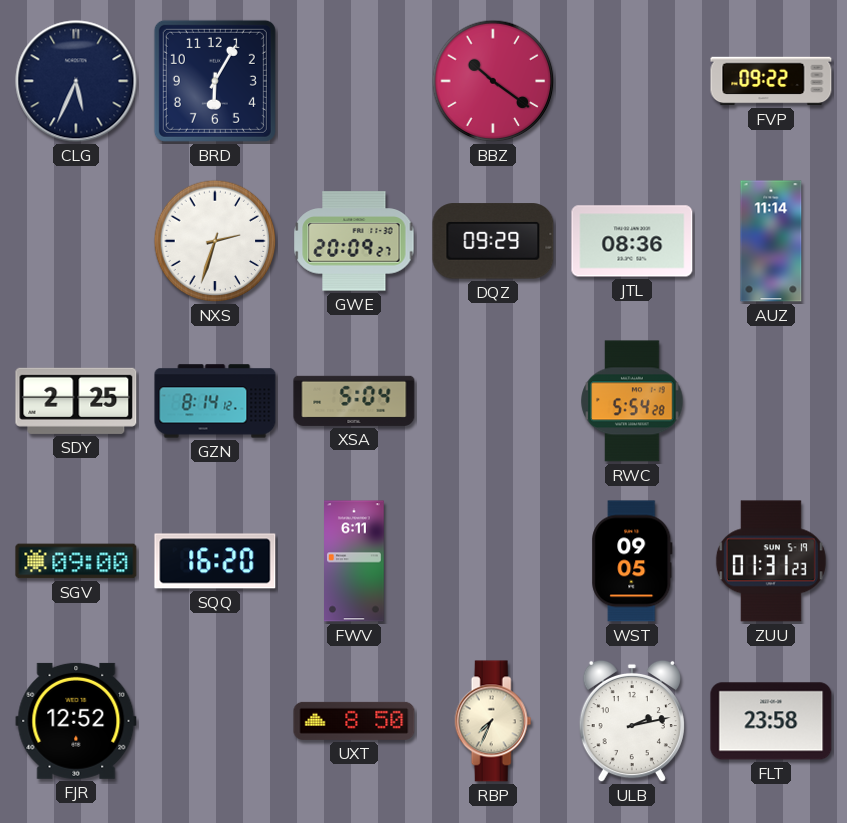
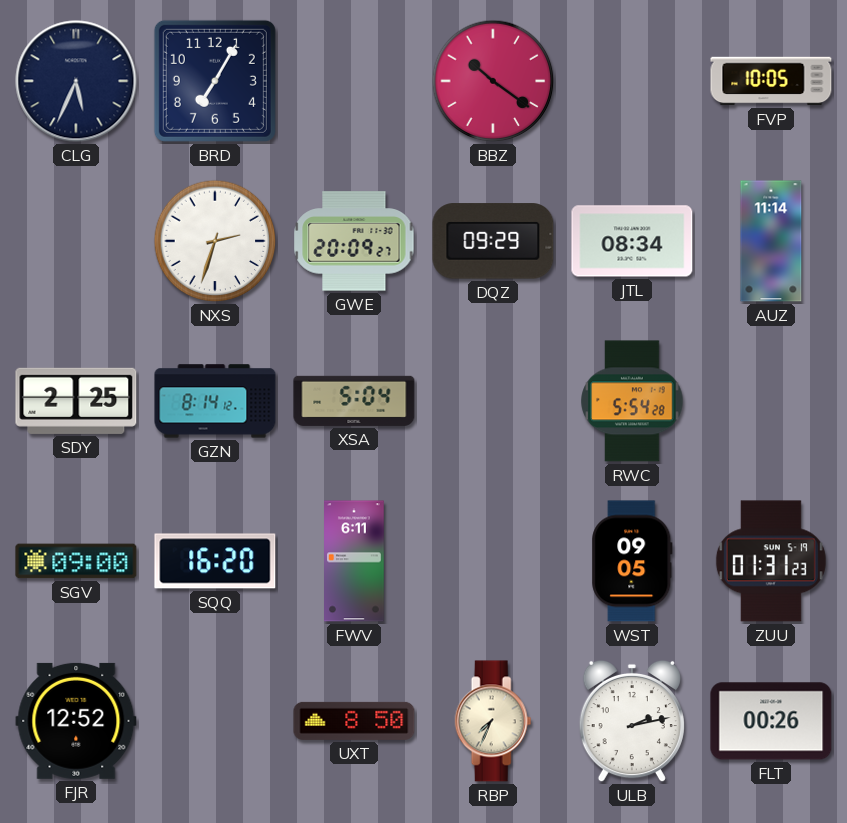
BRD: 6:05 -> 7:05
FVP: 09:22 -> 10:05
JTL: 08:36 -> 08:34
FLT: 23:58 -> 00:26
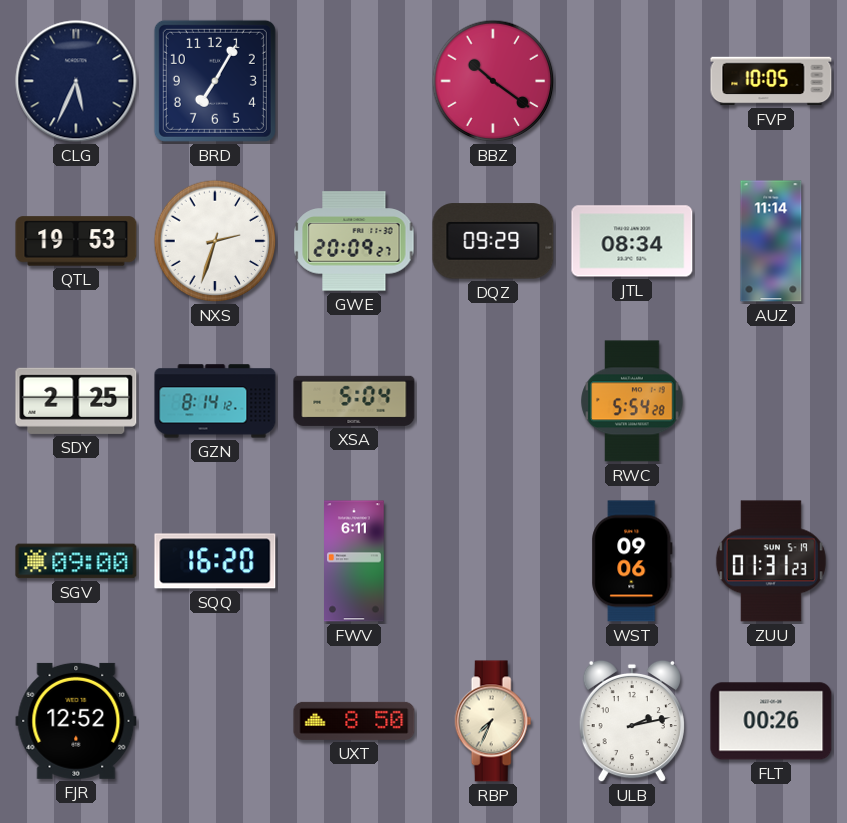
QTL: none -> 19:53
WST: 09:05 -> 09:06
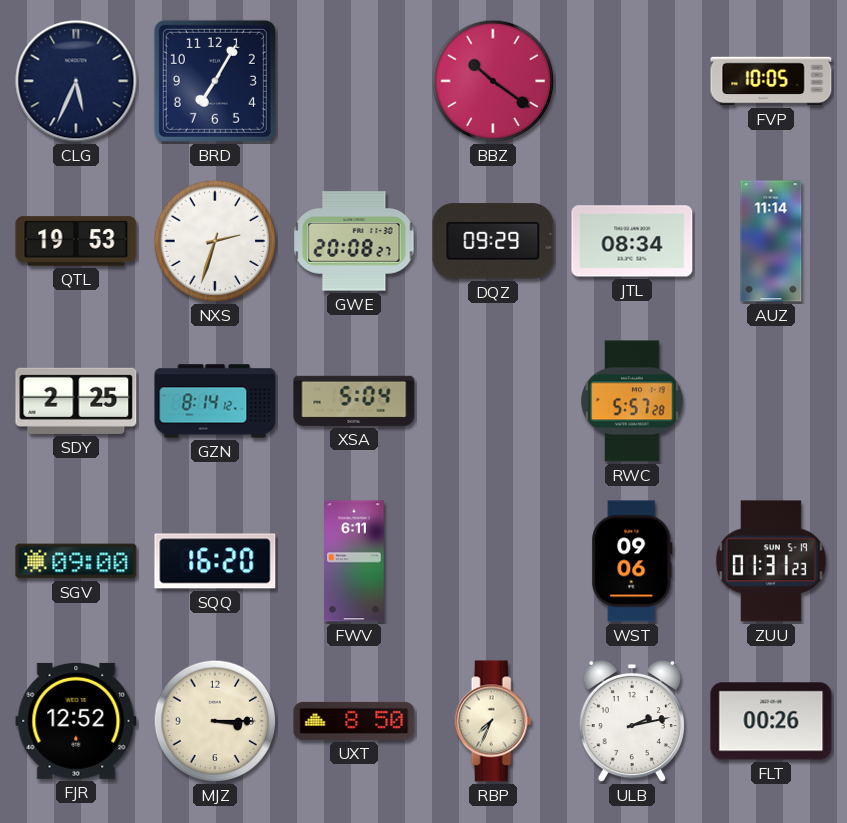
GWE: 20:09 -> 20:08
RWC: 5:54 -> 5:57
MJZ: none -> 3:15
